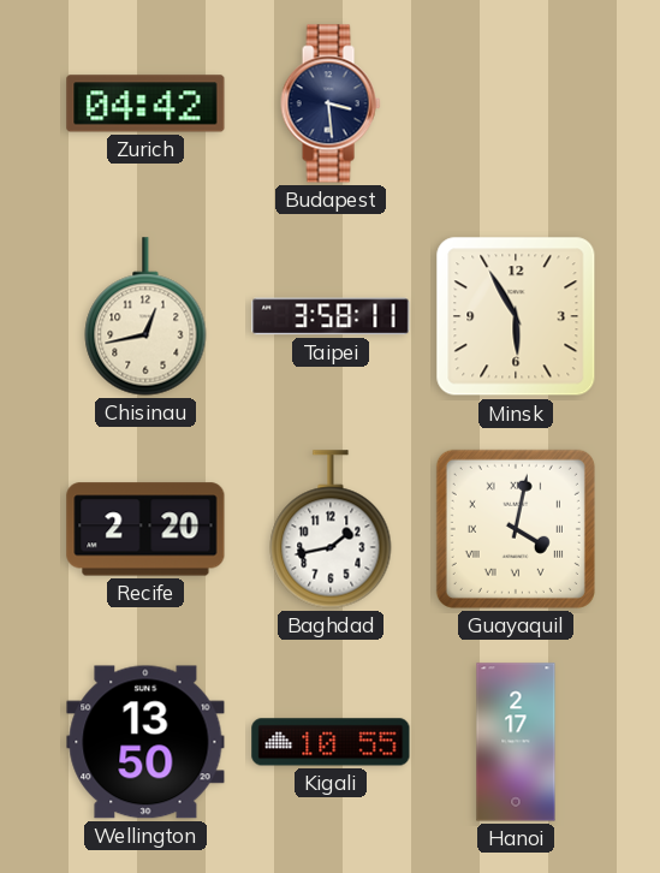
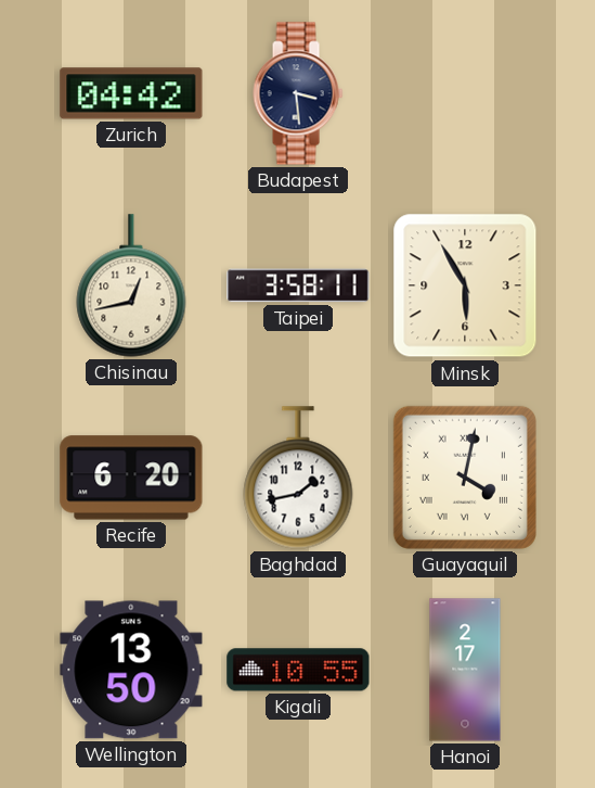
Recife: 2:20 -> 6:20
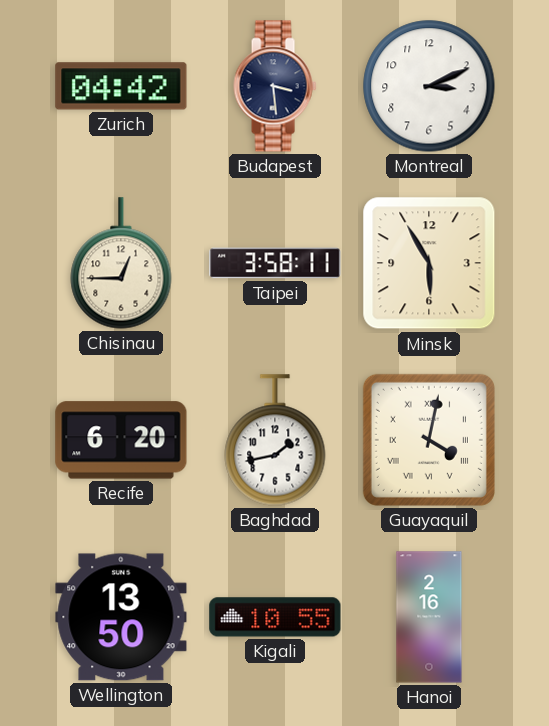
Montreal: none -> 3:11
Chisinau: 12:43 -> 12:45
Hanoi: 2:17 -> 2:16
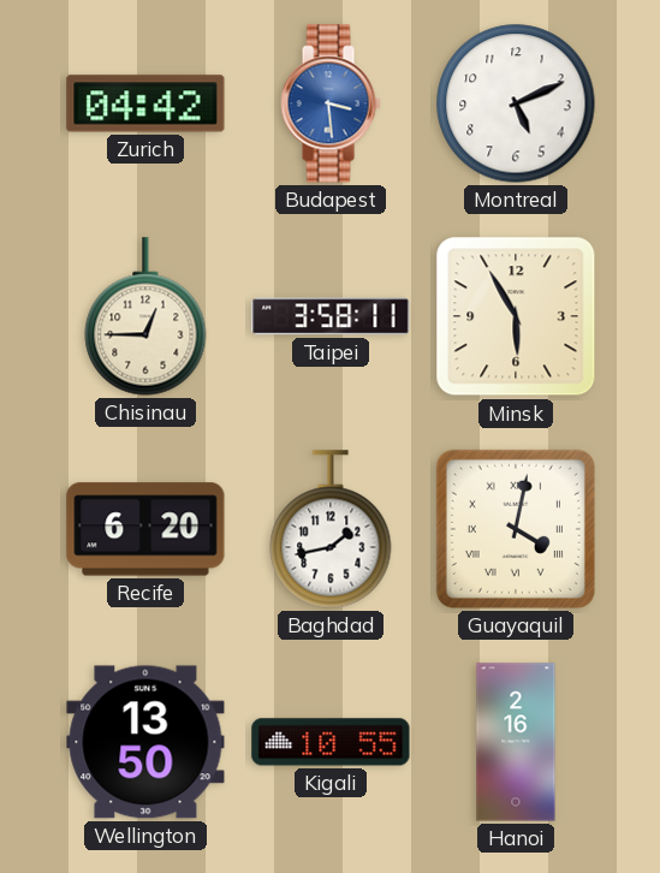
Budapest dial: navy -> blue
Montreal: 3:11 -> 5:11
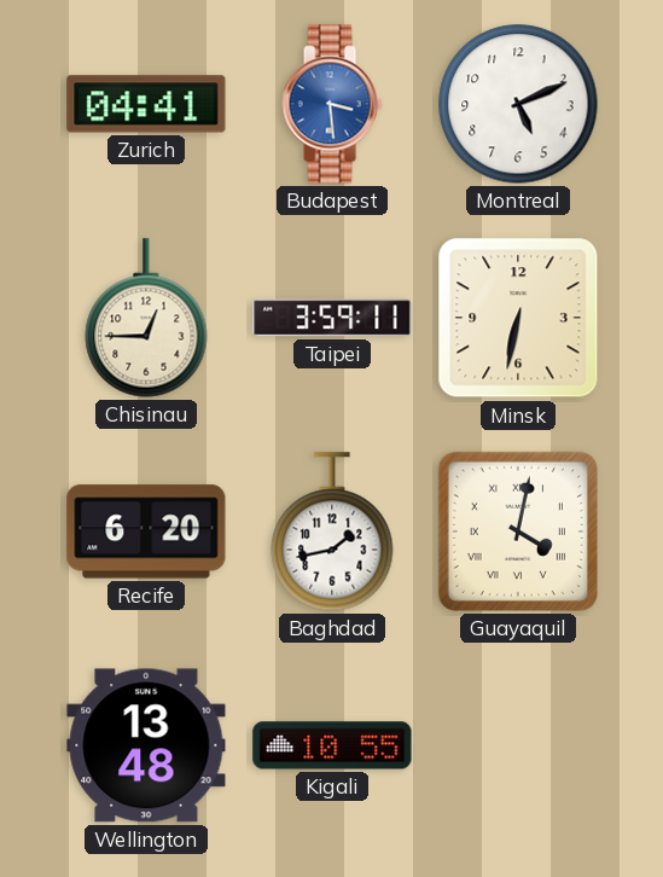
Zurich: 04:42 -> 04:41
Taipei: 3:58 -> 3:59
Minsk: 5:55 -> 6:32
Wellington: 13:50 -> 13:48
Hanoi: 2:16 -> none
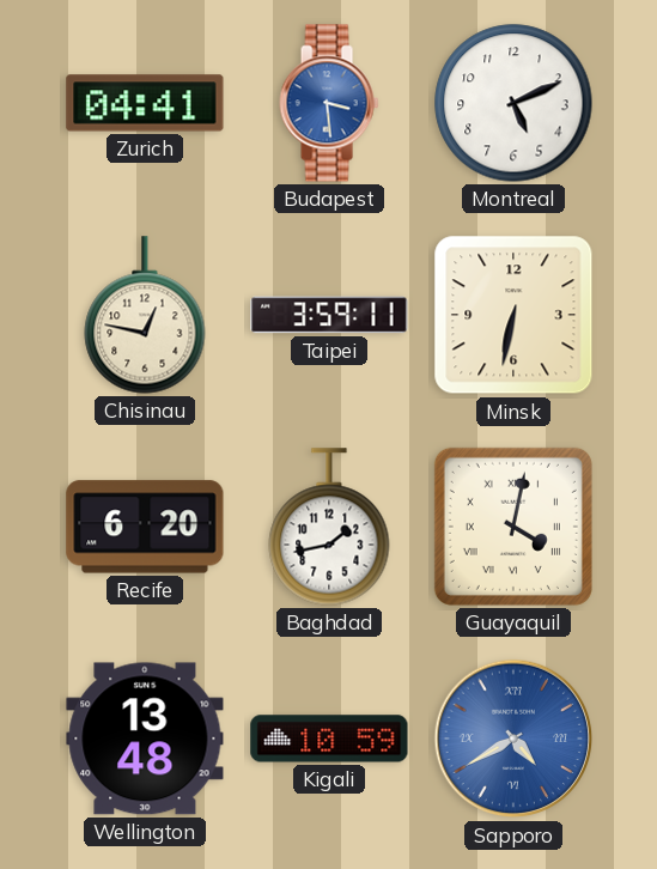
Chisinau: 12:45 -> 12:47
Kigali: 10:55 -> 10:59
Sapporo: none -> 4:40
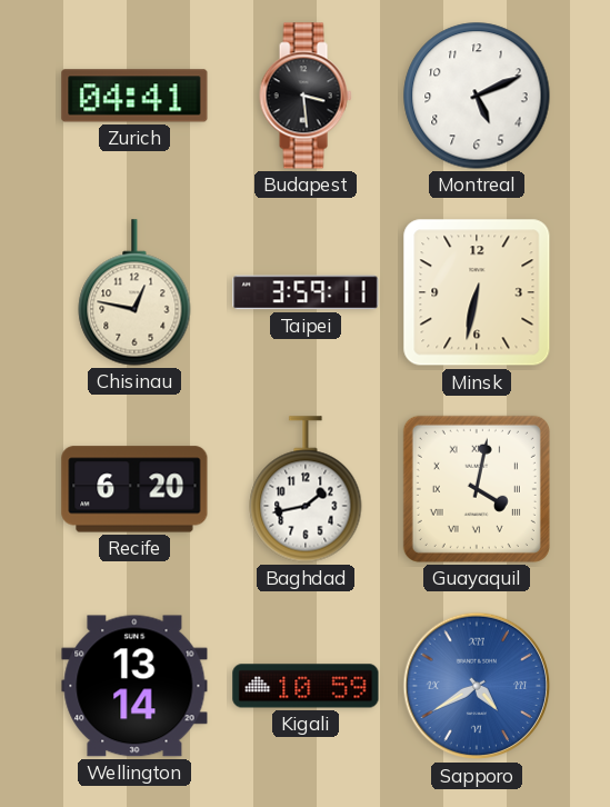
Budapest dial: blue -> black
Wellington: 13:48 -> 13:14
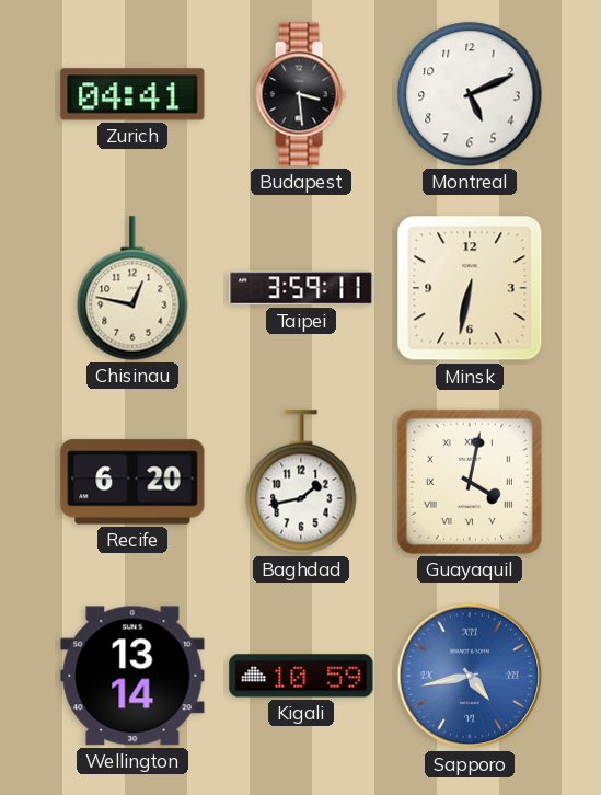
Sapporo: 4:40 -> 4:43
